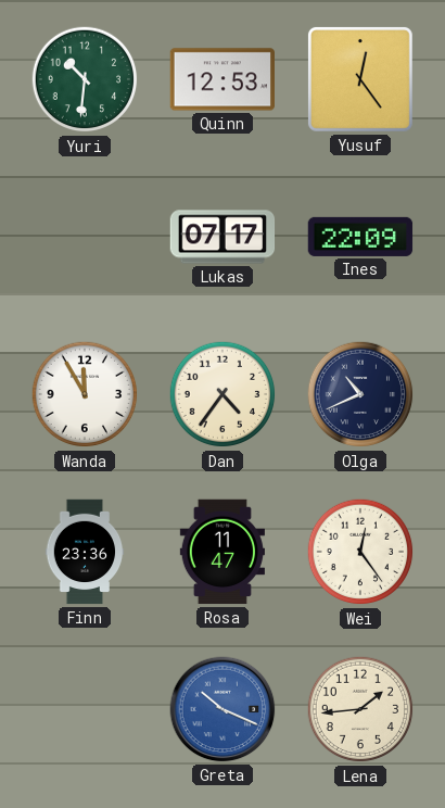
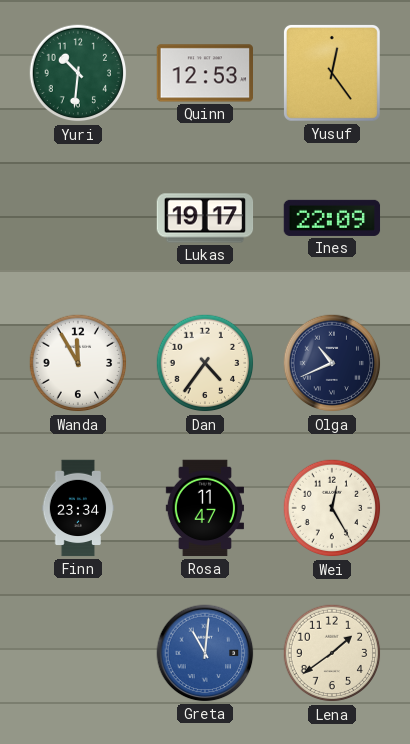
Lukas: 07:17 -> 19:17
Finn: 23:36 -> 23:34
Wei: 12:24 -> 12:25
Greta: 10:19 -> 11:01
Lena: 1:44 -> 1:39
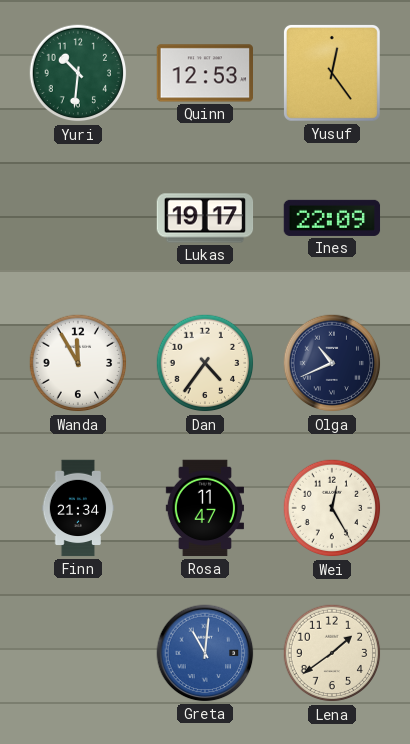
Finn: 23:34 -> 21:34
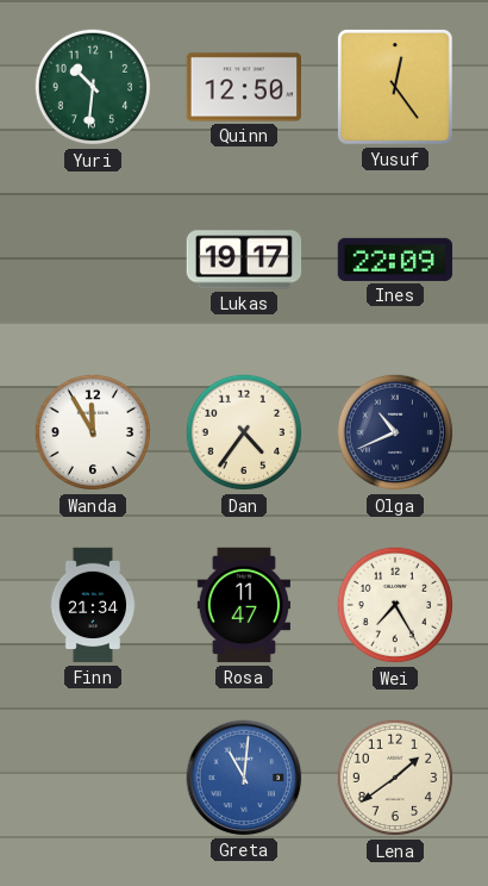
Quinn: 12:53 -> 12:50
Wei: 12:25 -> 7:25
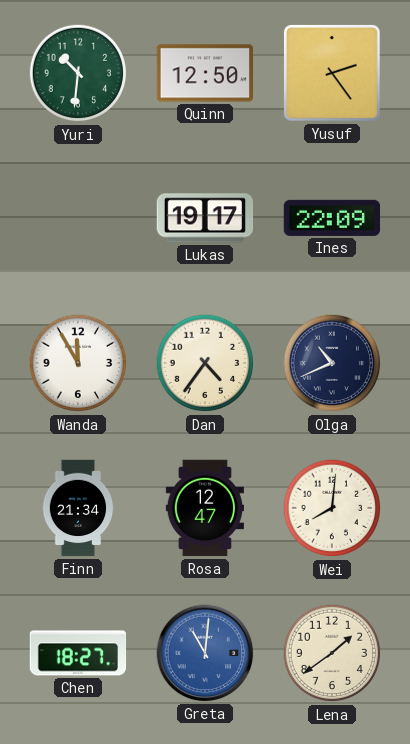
Yusuf: 12:24 -> 2:24
Rosa: 11:47 -> 12:47
Wei: 7:25 -> 8:01
Chen: none -> 18:27
